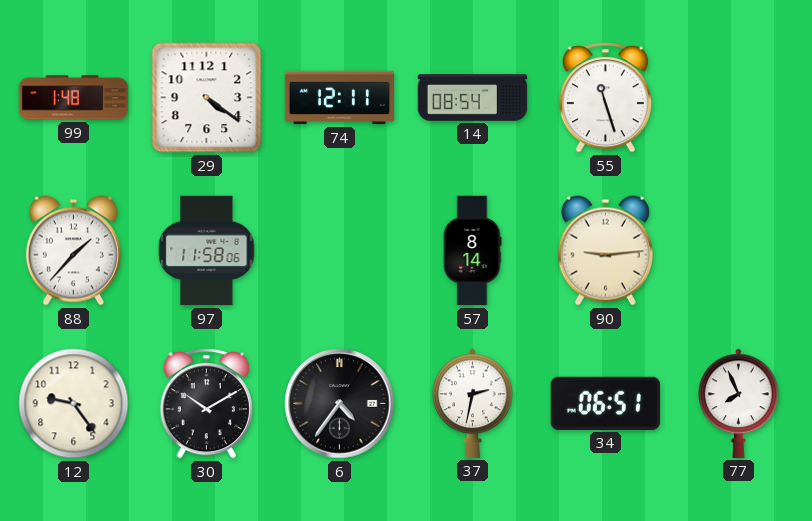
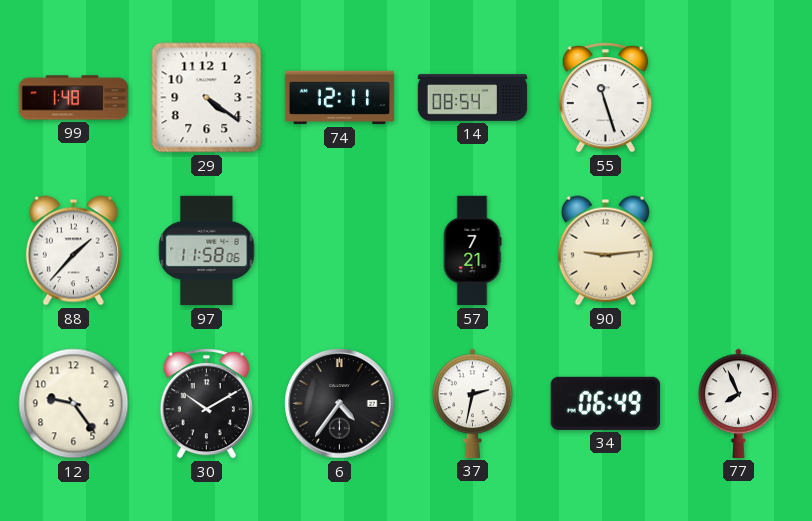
57: 8:14 -> 7:21
34: 06:51 -> 06:49
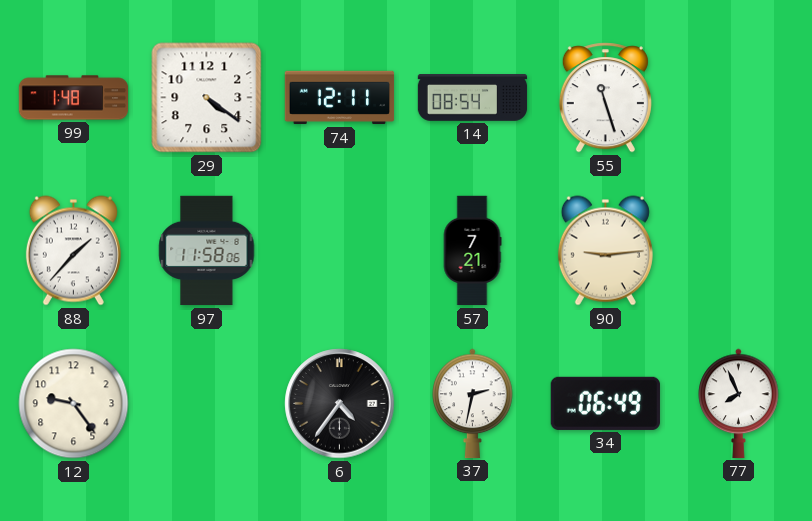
30: 10:10 -> none
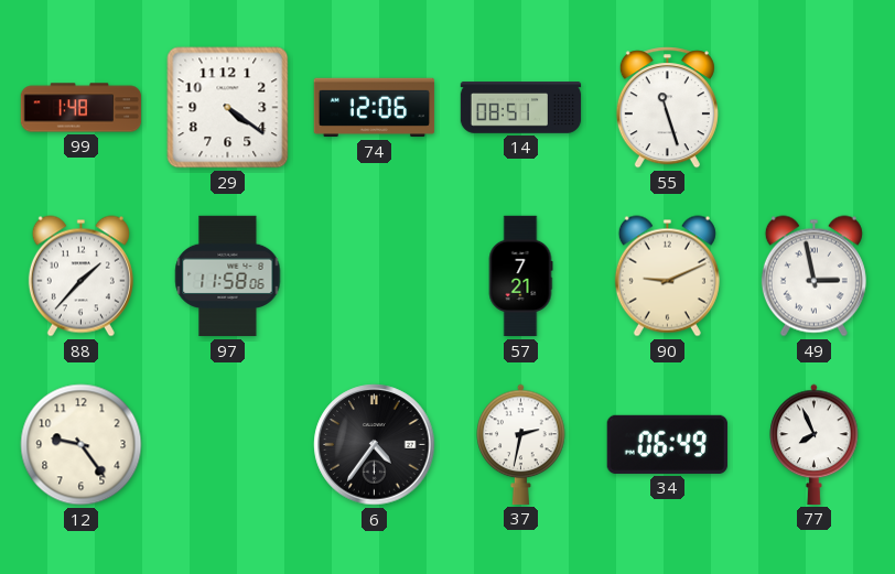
74: 12:11 -> 12:06
14: 08:54 -> 08:51
90: 9:14 -> 9:11
49: none -> 2:58
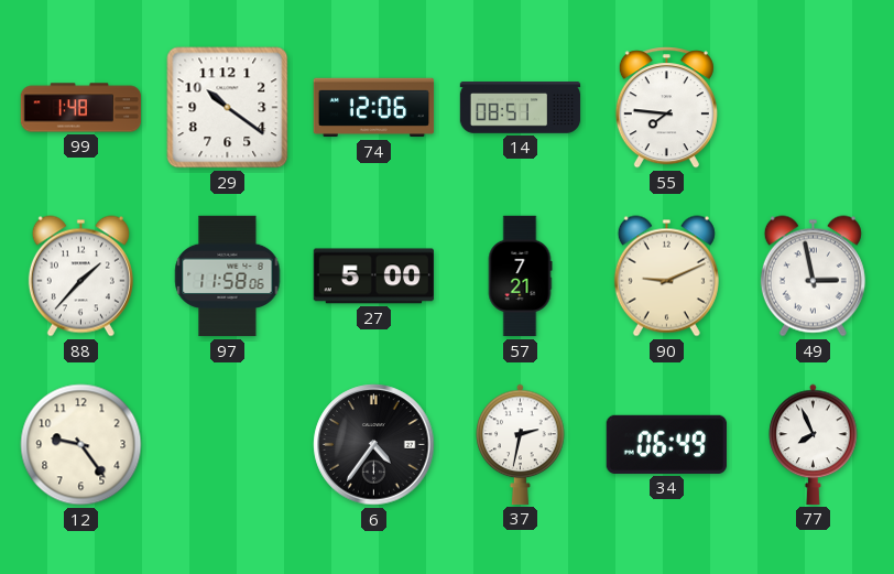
29: 4:21 -> 10:21
55: 11:27 -> 7:46
27: none -> 5:00
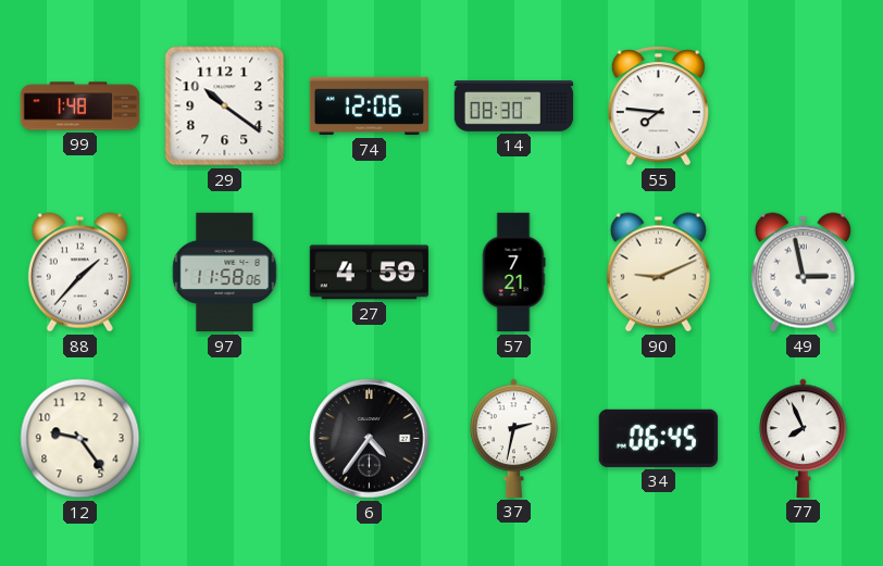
14: 08:51 -> 08:30
27: 5:00 -> 4:59
34: 06:49 -> 06:45
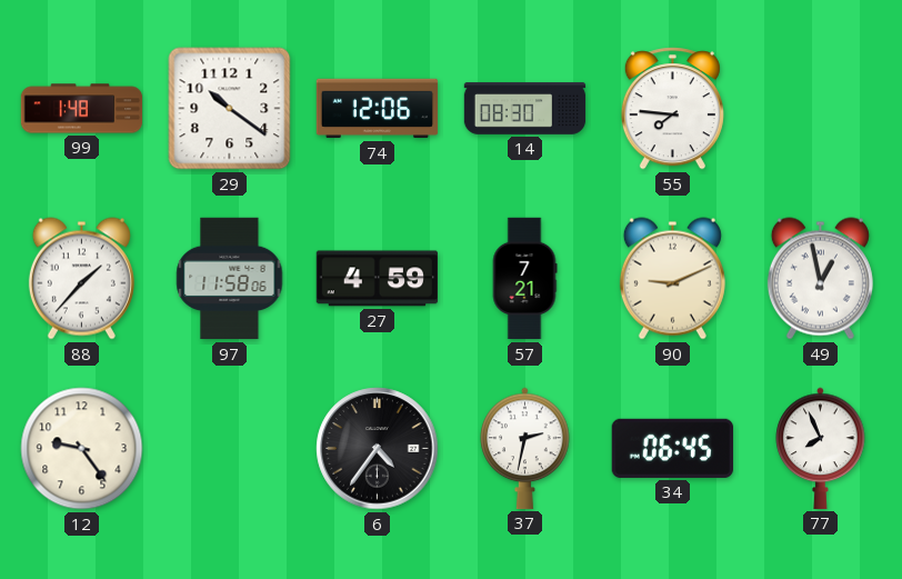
49: 2:58 -> 12:58
